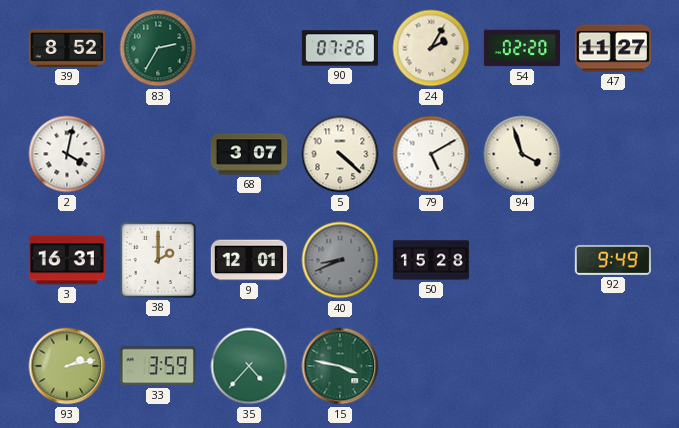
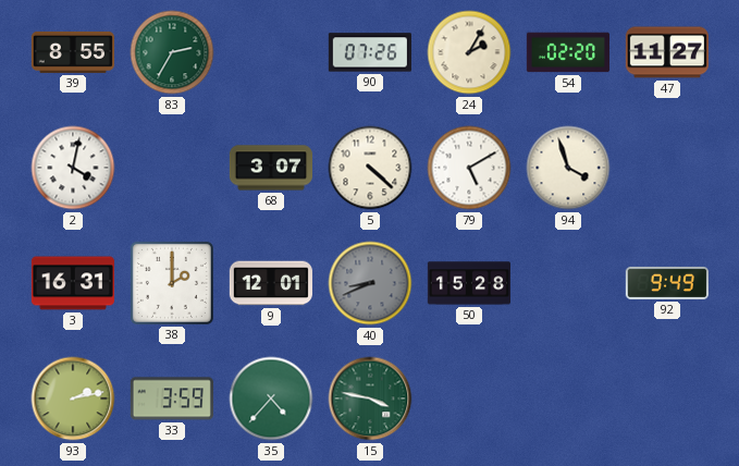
39: 8:52 -> 8:55
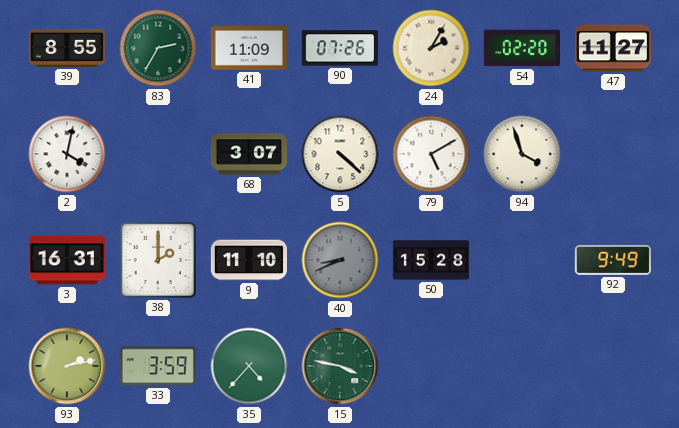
41: none -> 11:09
9: 12:01 -> 11:10
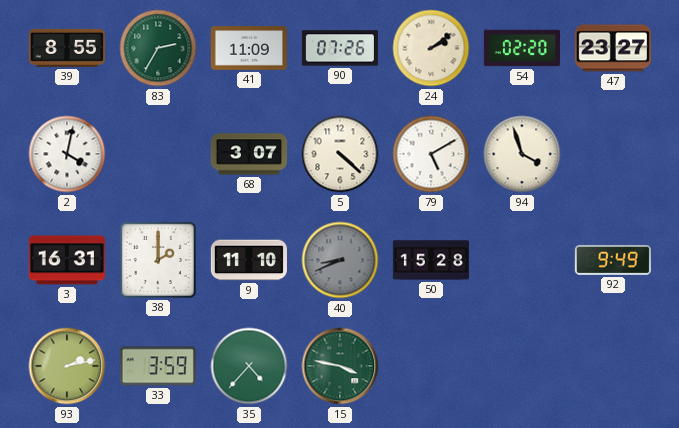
24: 2:05 -> 2:09
47: 11:27 -> 23:27
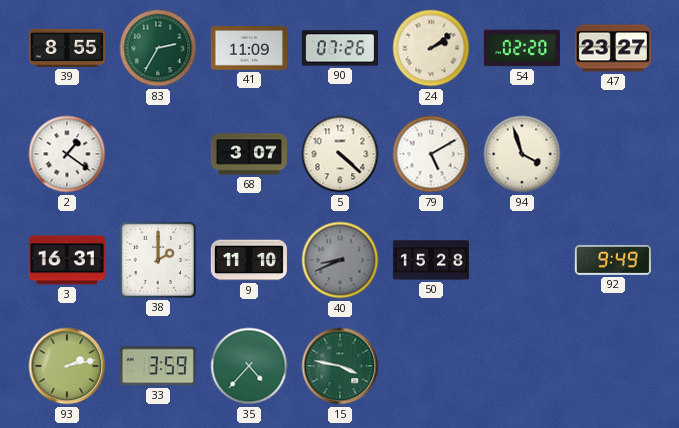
2: 4:02 -> 1:21
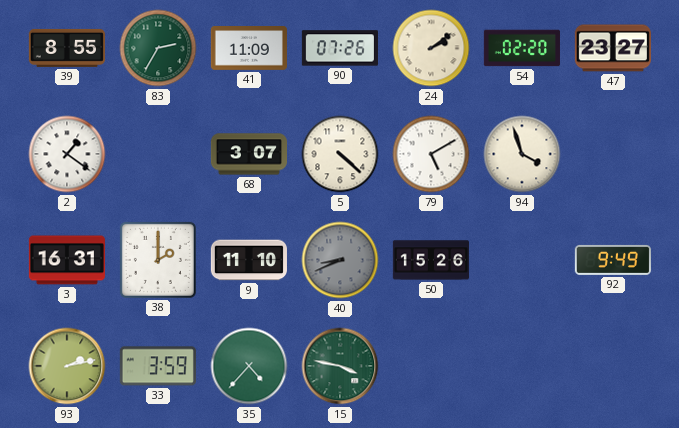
50: 15:28 -> 15:26
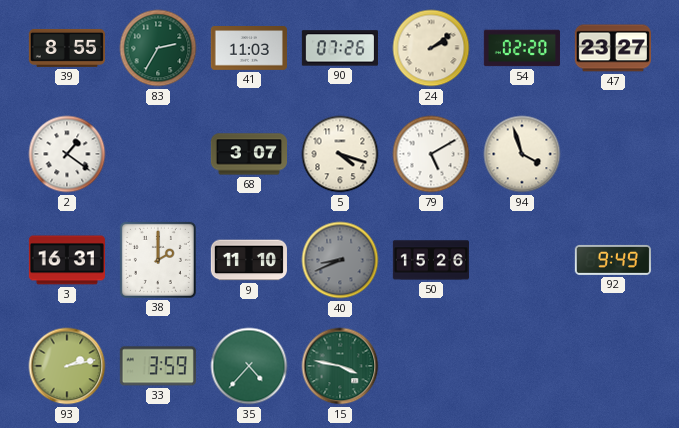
41: 11:09 -> 11:03
5: 4:22 -> 4:18
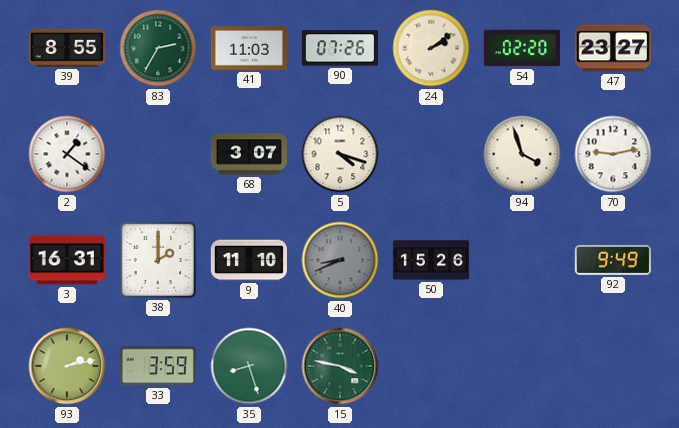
79: 5:10 -> none
70: none -> 9:13
35: 4:37 -> 8:27
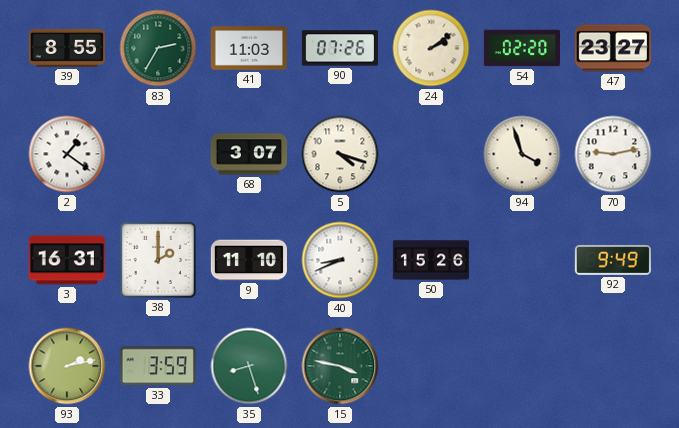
40 dial: grey -> white
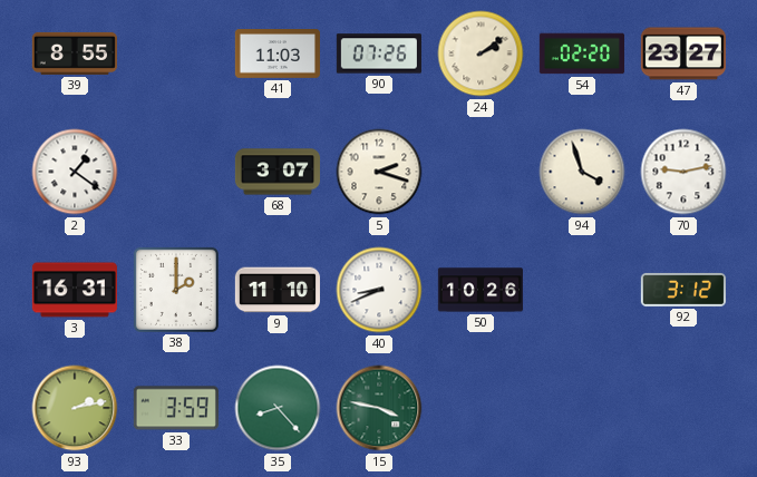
83: 2:35 -> none
5: 4:18 -> 2:18
50: 15:26 -> 10:26
92: 9:49 -> 3:12
35: 8:27 -> 8:23
